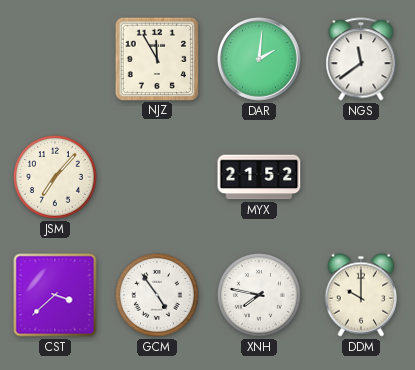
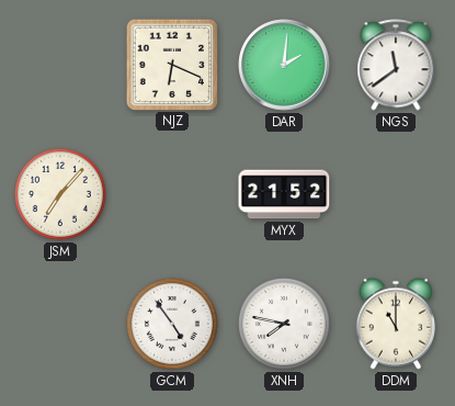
NJZ: 11:55 -> 6:19
CST: 3:38 -> none
DDM: 10:00 -> 11:00
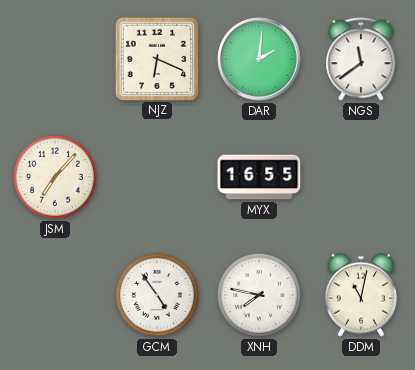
MYX: 21:52 -> 16:55
DDM: 11:00 -> 11:02
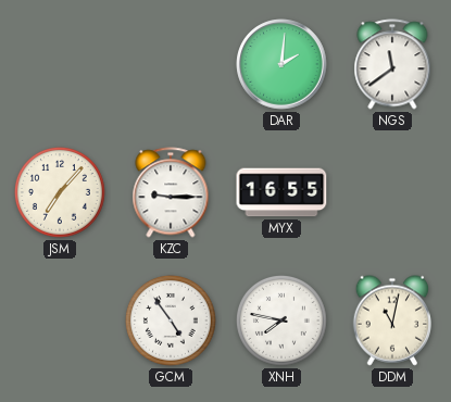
NJZ: 6:19 -> none
KZC: none -> 9:15
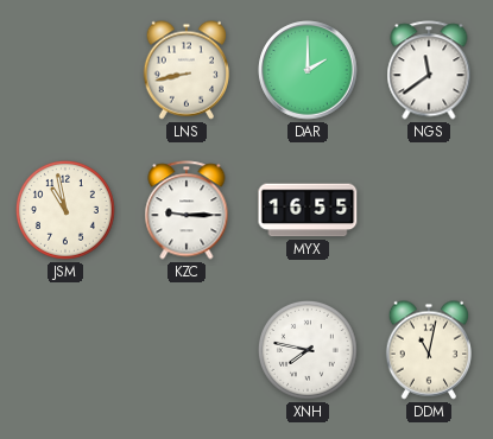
LNS: none -> 8:43
DAR: 2:01 -> 2:00
JSM: 7:07 -> 10:58
GCM: 4:54 -> none
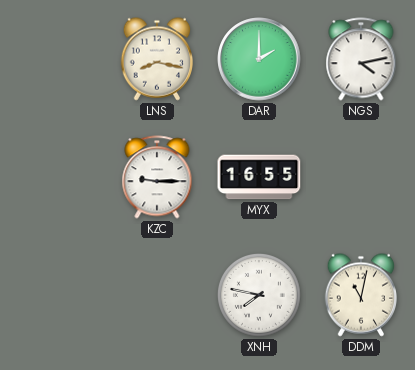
LNS: 8:43 -> 8:17
NGS: 11:39 -> 4:13
JSM: 10:58 -> none
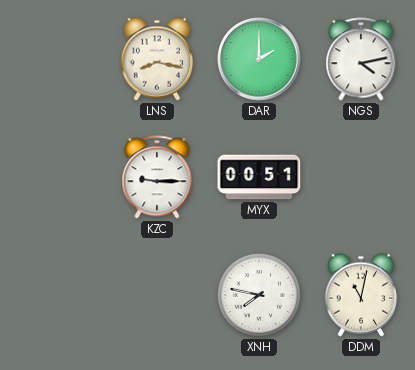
MYX: 16:55 -> 00:51
